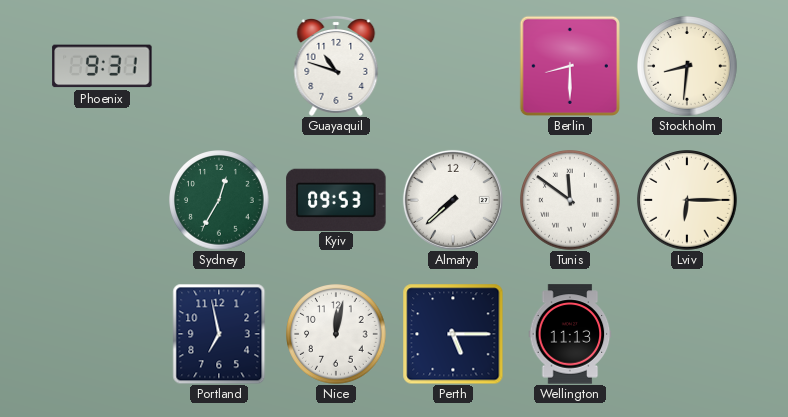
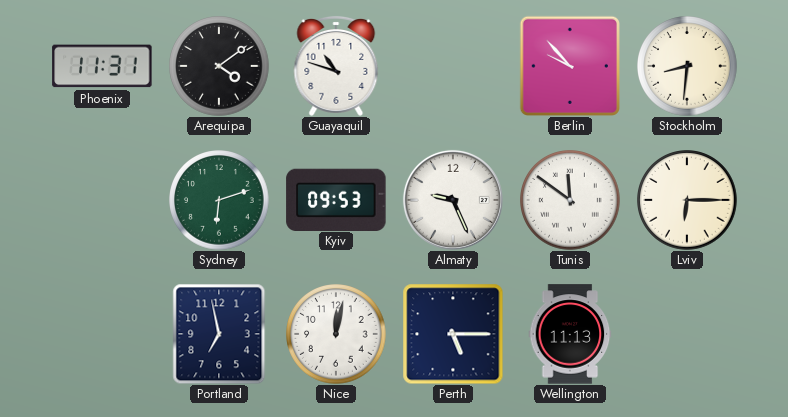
Phoenix: 9:31 -> 11:31
Arequipa: none -> 4:09
Berlin: 8:30 -> 9:53
Sydney: 12:35 -> 6:12
Almaty: 7:38 -> 9:26
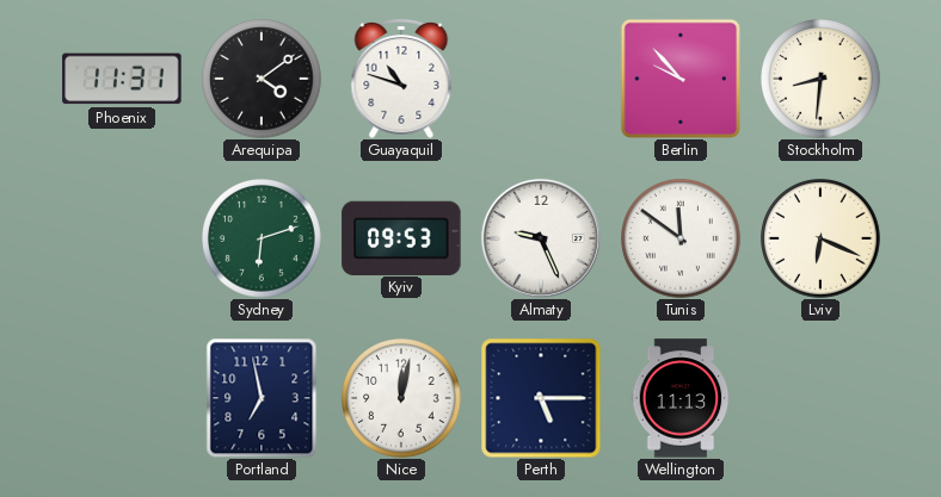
Lviv: 6:15 -> 6:19
